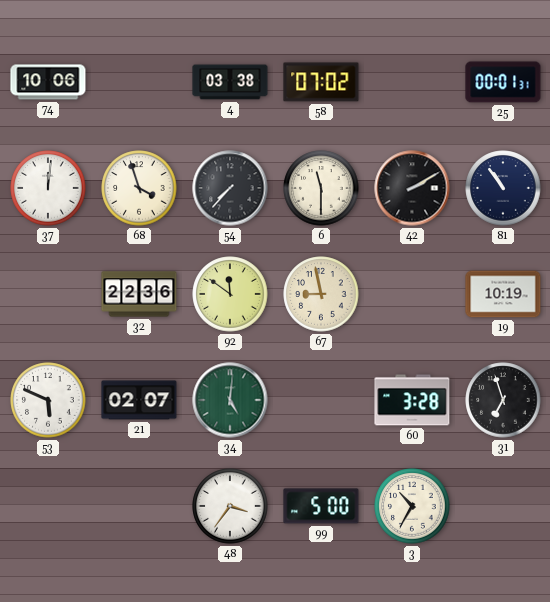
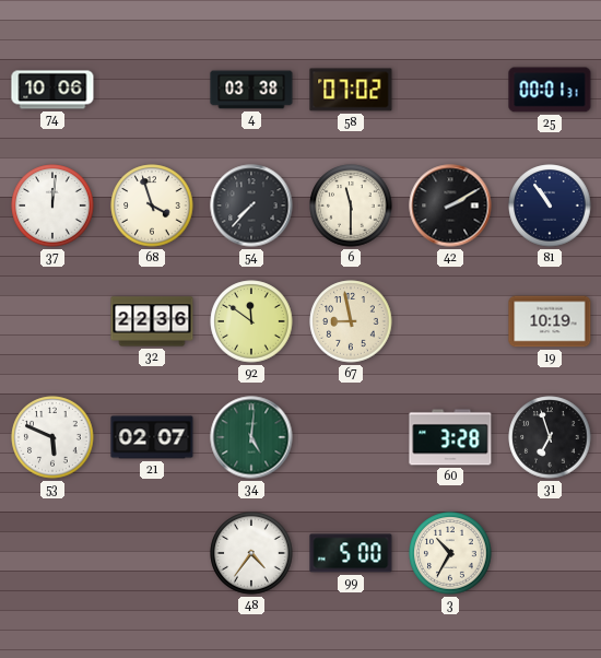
48: 3:36 -> 4:36
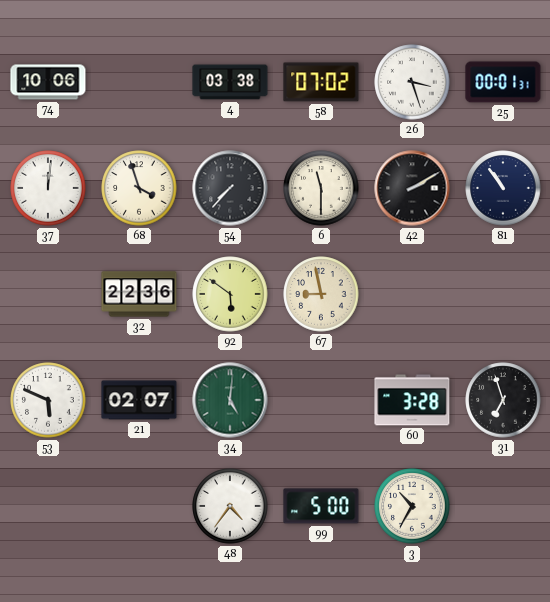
26: none -> 3:27
92: 11:51 -> 5:51
19: 10:19 -> none
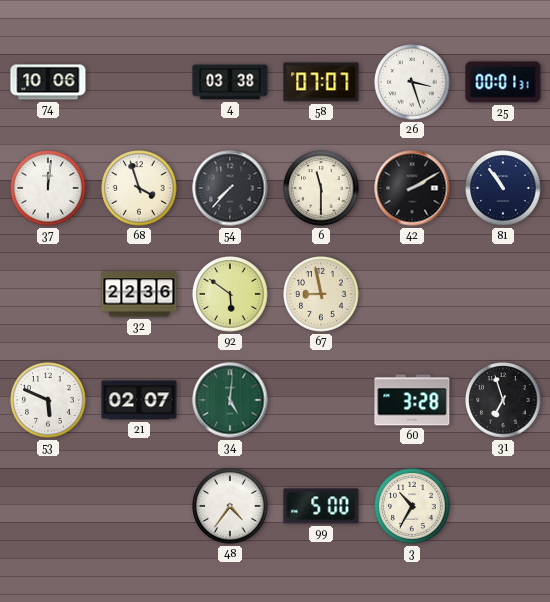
58: 07:02 -> 07:07
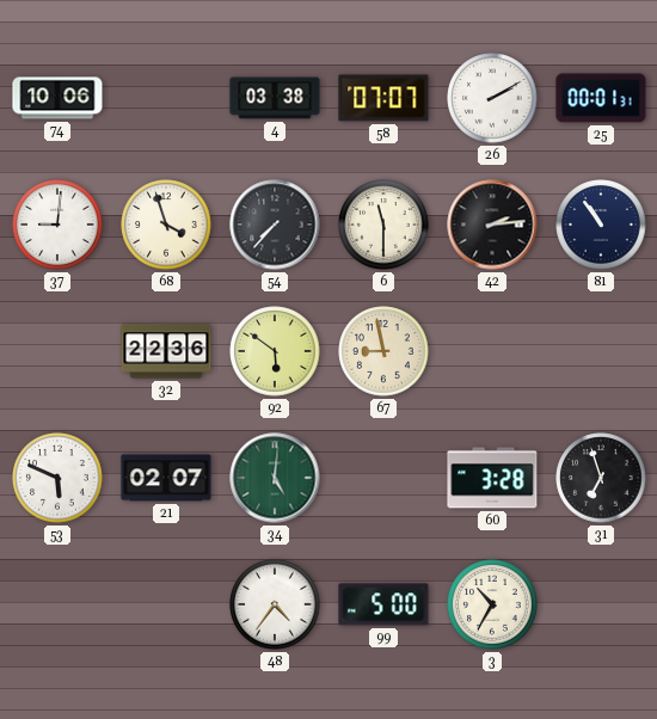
26: 3:27 -> 2:10
37: 12:01 -> 9:01
42: 2:10 -> 2:14
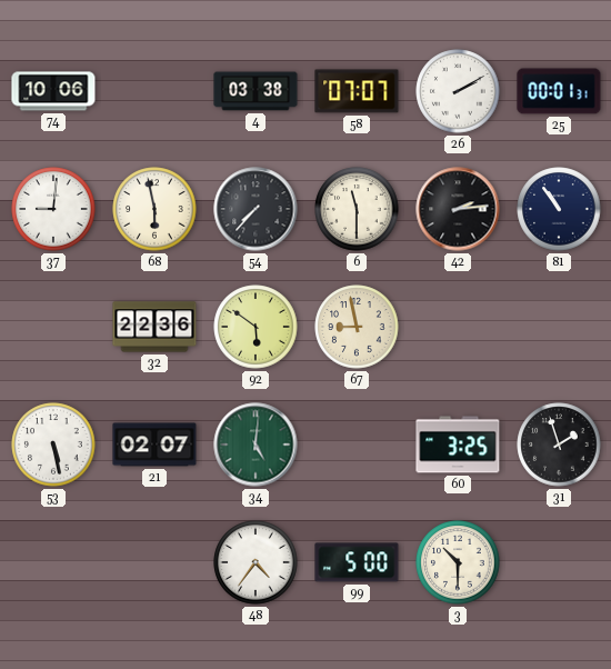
68: 3:57 -> 5:58
53: 5:49 -> 5:28
60: 3:28 -> 3:25
31: 6:57 -> 1:57
3: 10:35 -> 10:30
